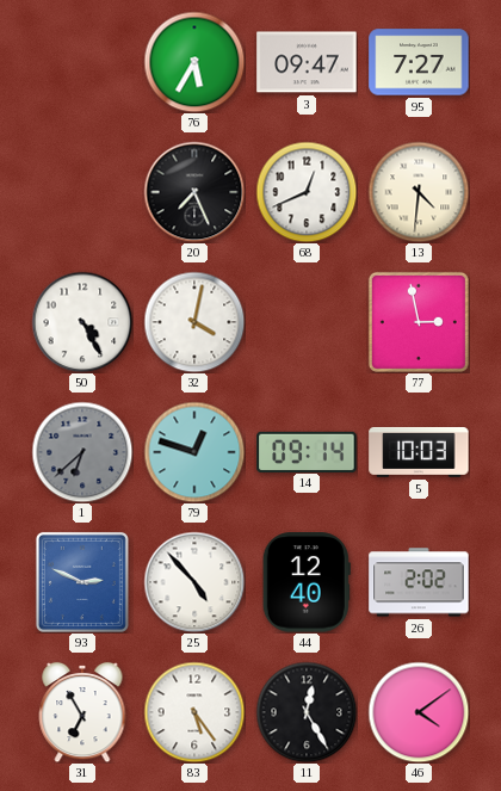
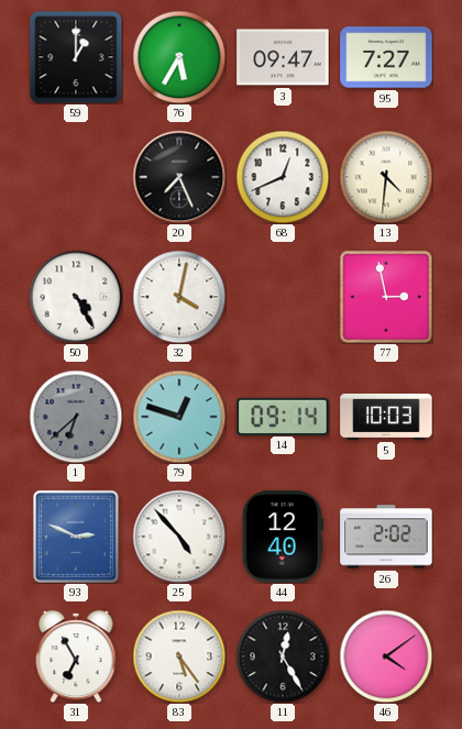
59: none -> 1:00
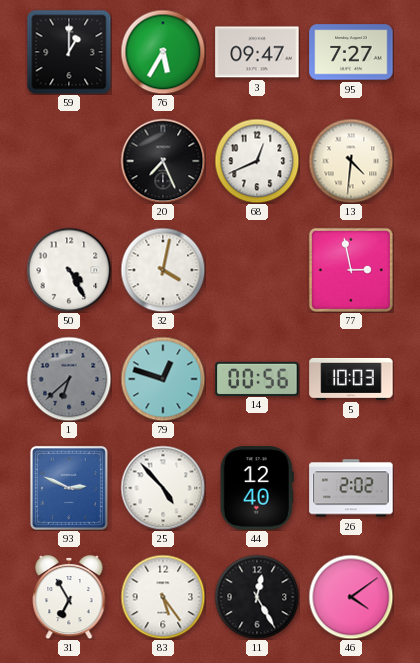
14: 09:14 -> 00:56
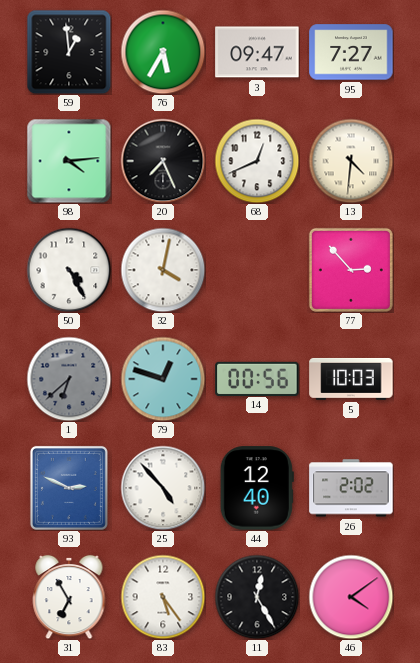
59: 1:00 -> 12:59
98: none -> 4:14
77: 2:58 -> 2:53
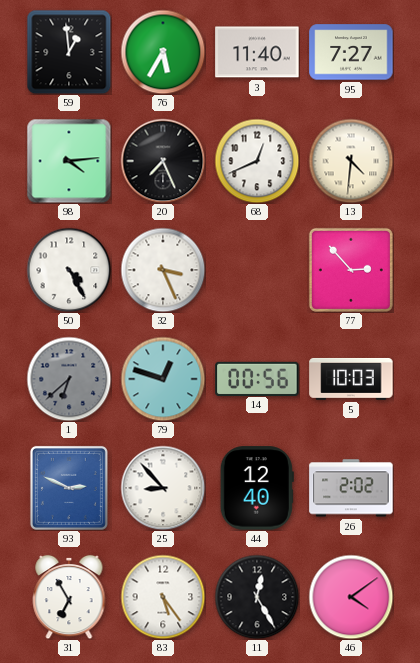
3: 09:47 -> 11:40
32: 4:02 -> 3:26
25: 4:53 -> 8:53
